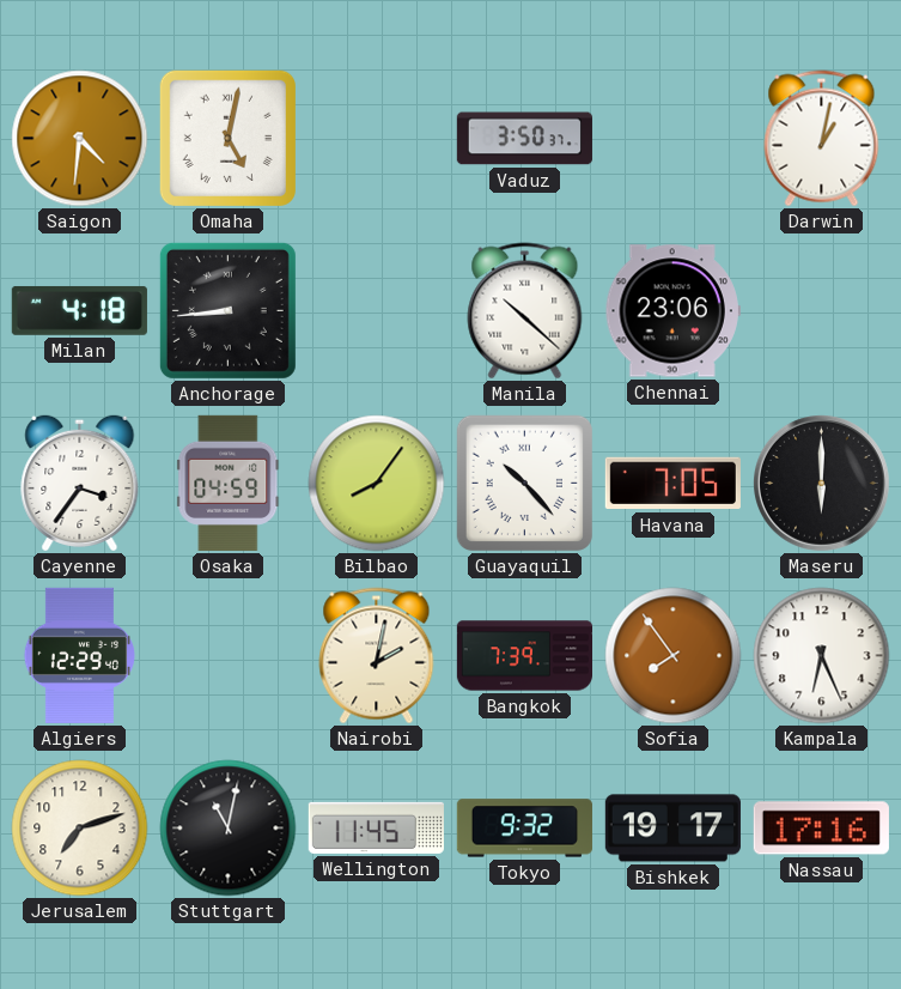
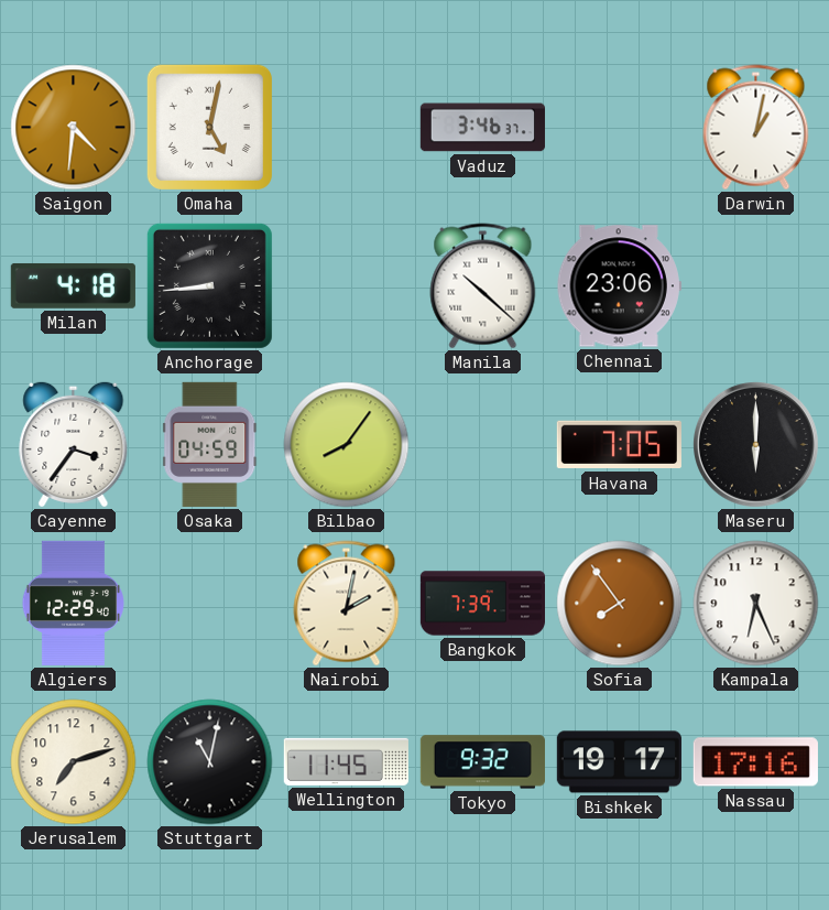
Vaduz: 3:50 -> 3:46
Guayaquil: 10:23 -> none
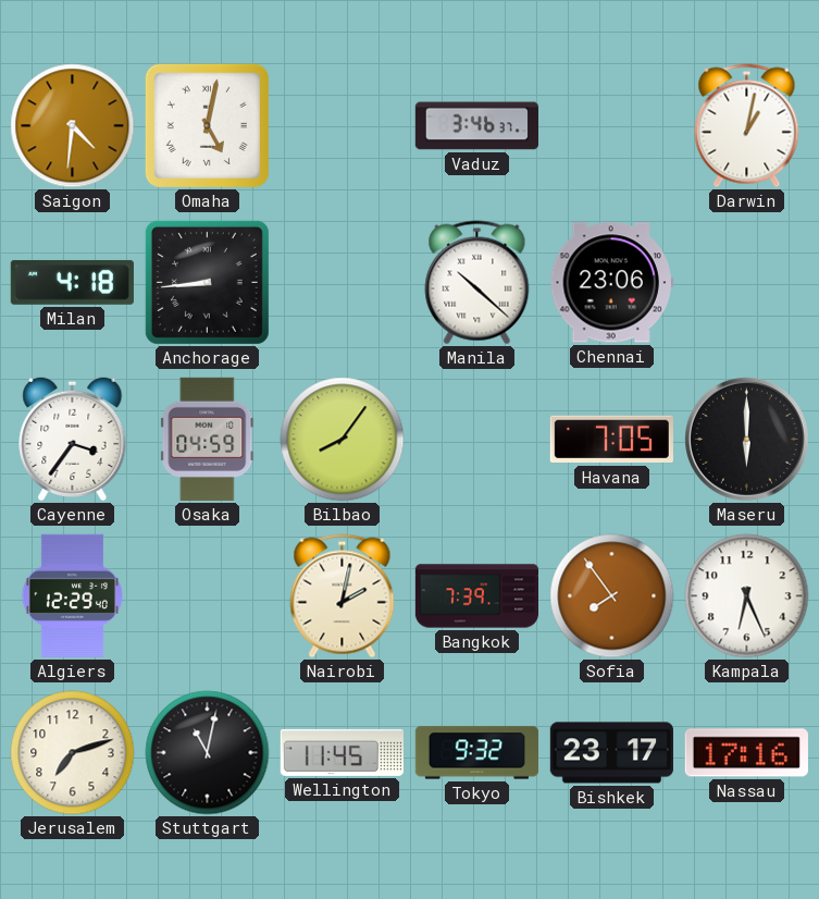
Bishkek: 19:17 -> 23:17
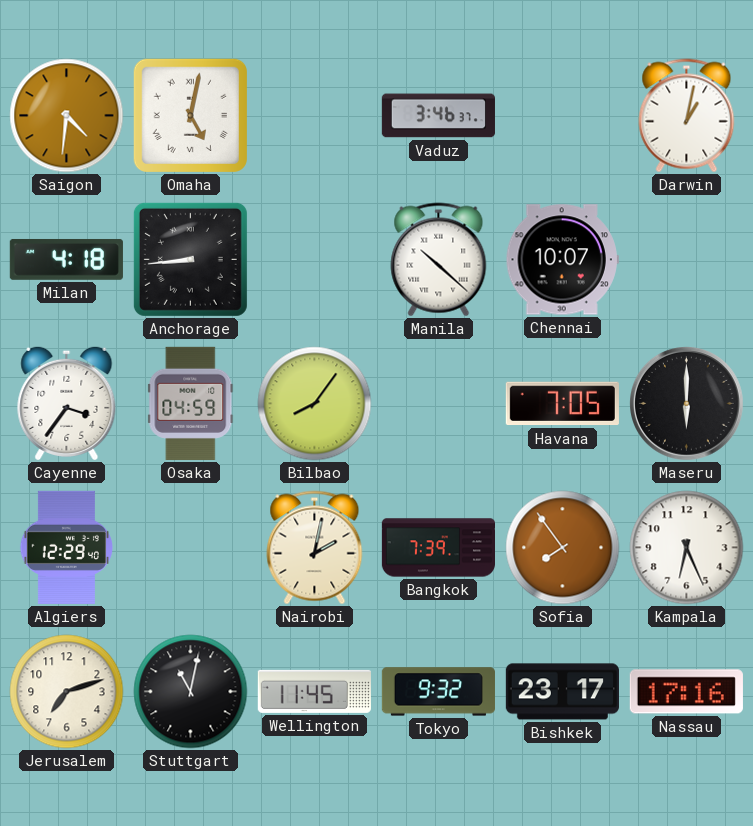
Chennai: 23:06 -> 10:07
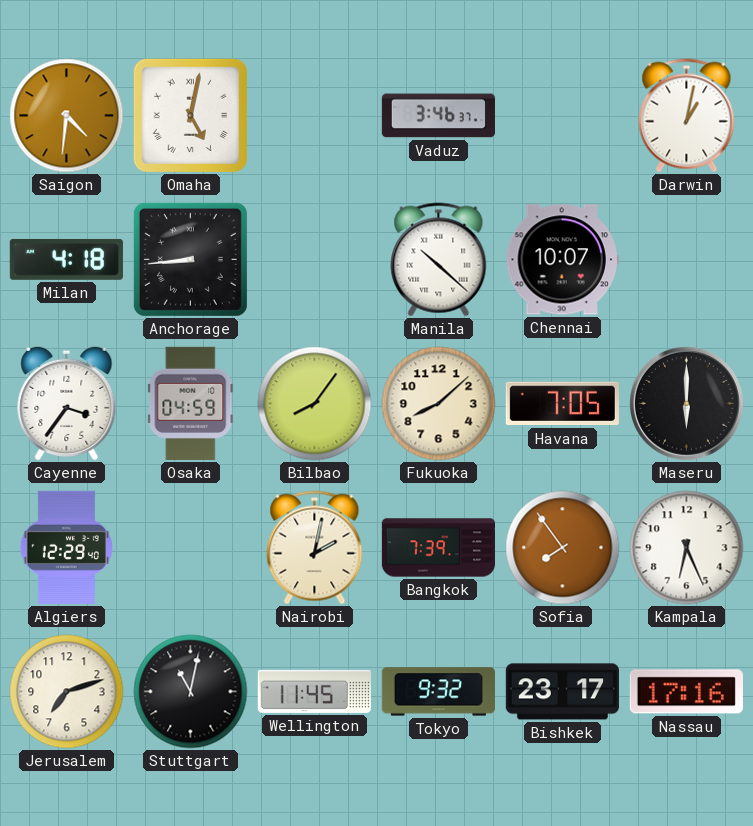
Fukuoka: none -> 8:08
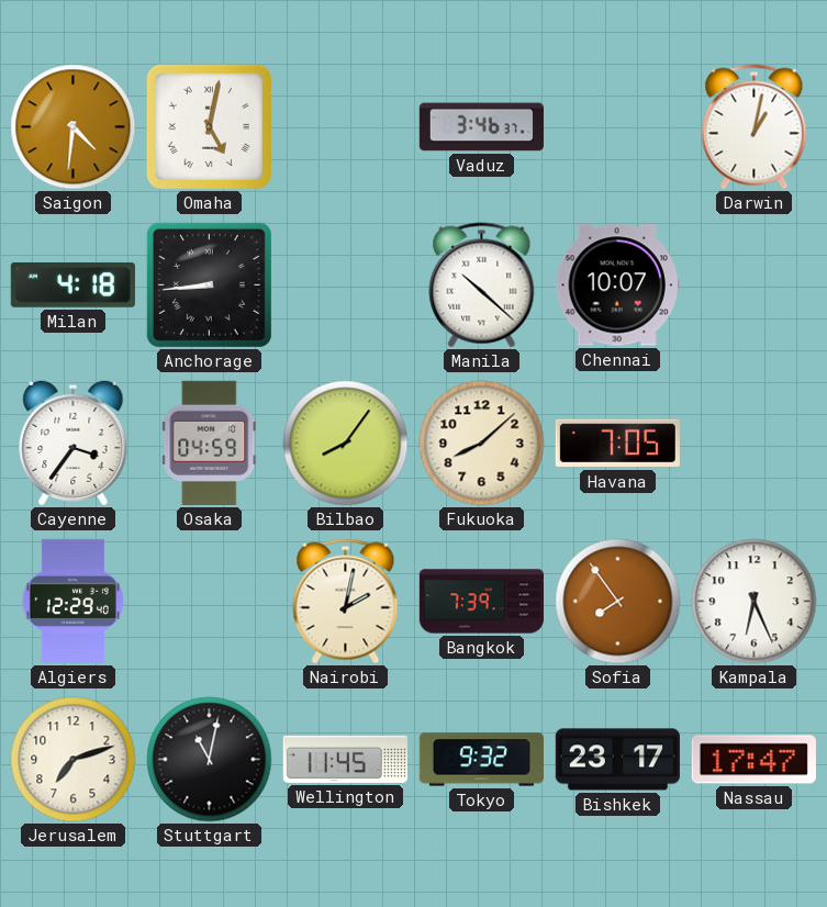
Maseru: 6:00 -> none
Nassau: 17:16 -> 17:47
